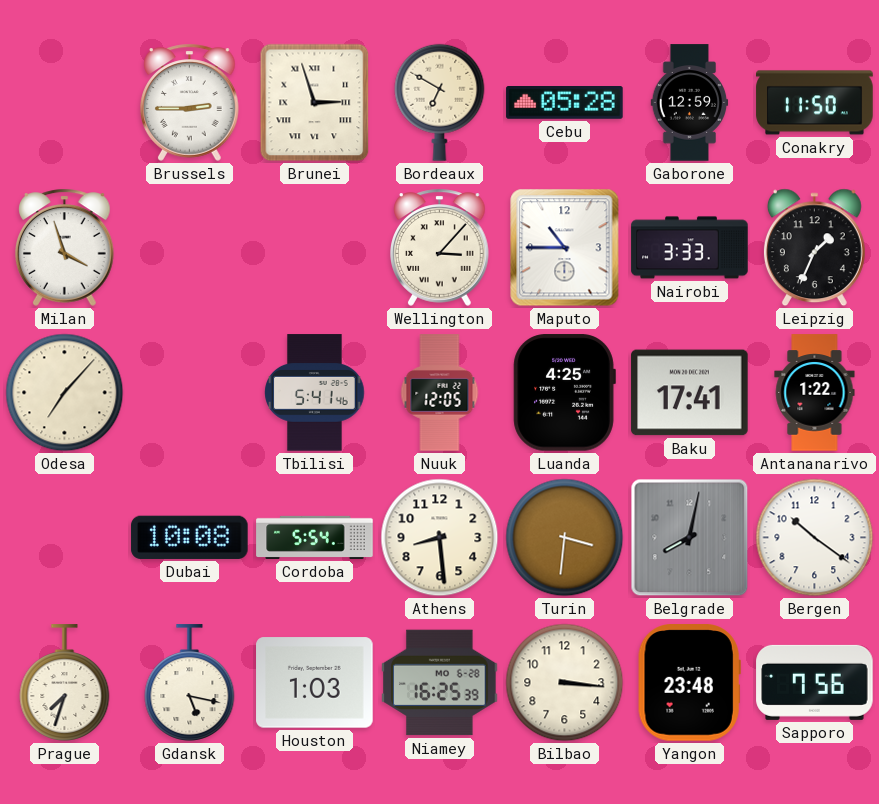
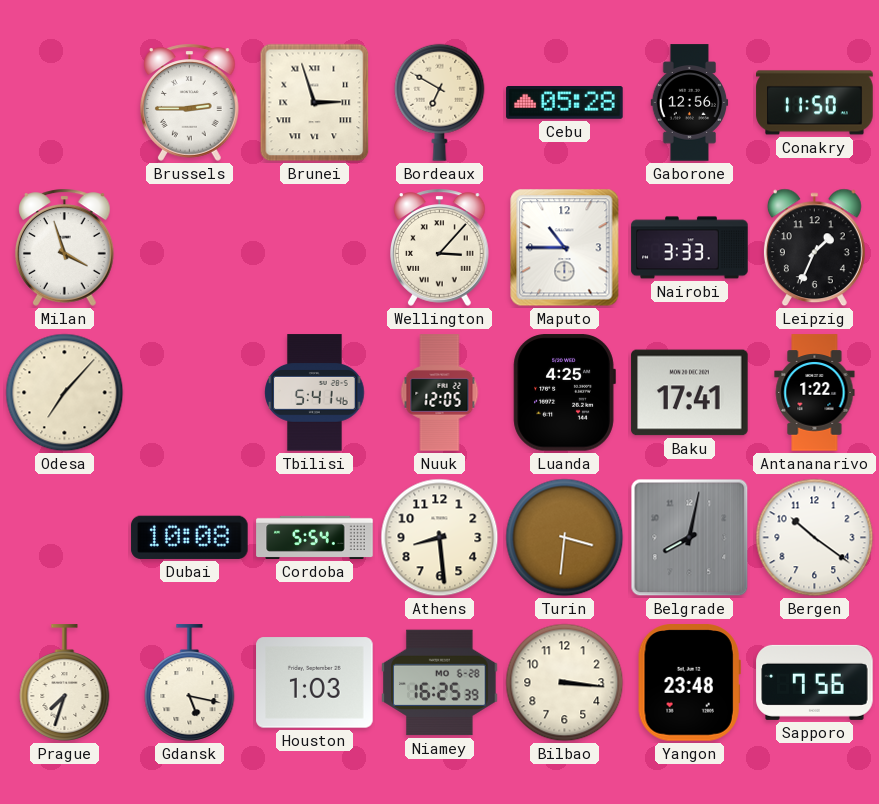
Gaborone: 12:59 -> 12:56
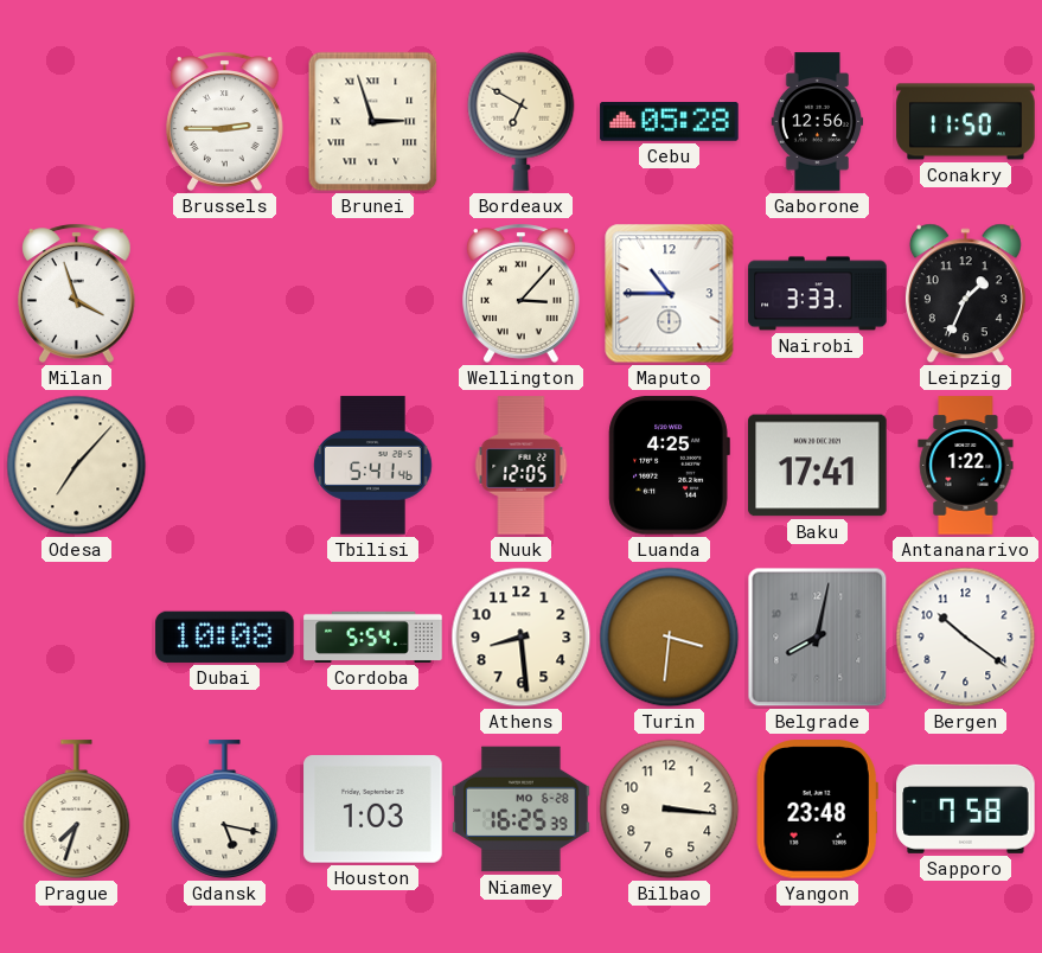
Sapporo: 7:56 -> 7:58
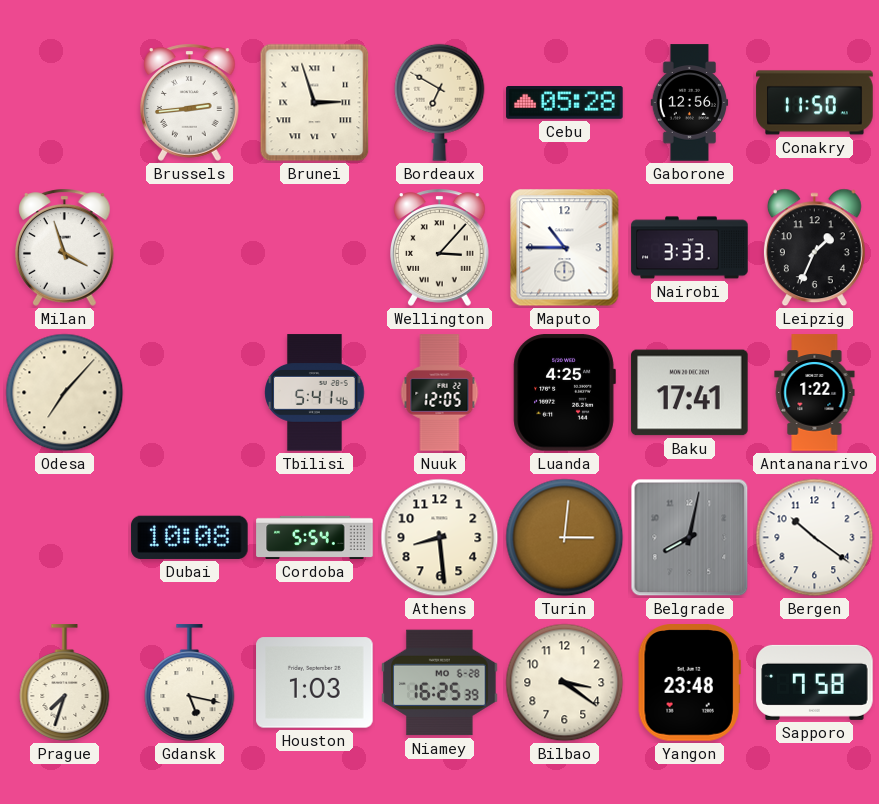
Brussels: 2:45 -> 2:44
Turin: 3:31 -> 3:01
Bilbao: 3:16 -> 3:21
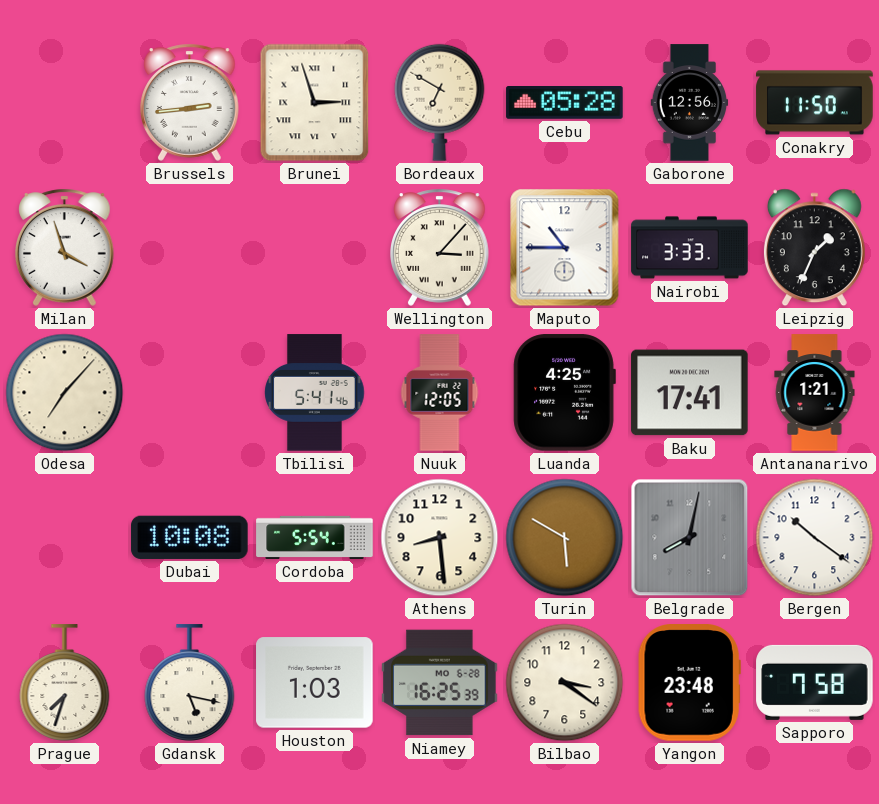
Antananarivo: 1:22 -> 1:21
Turin: 3:01 -> 5:50
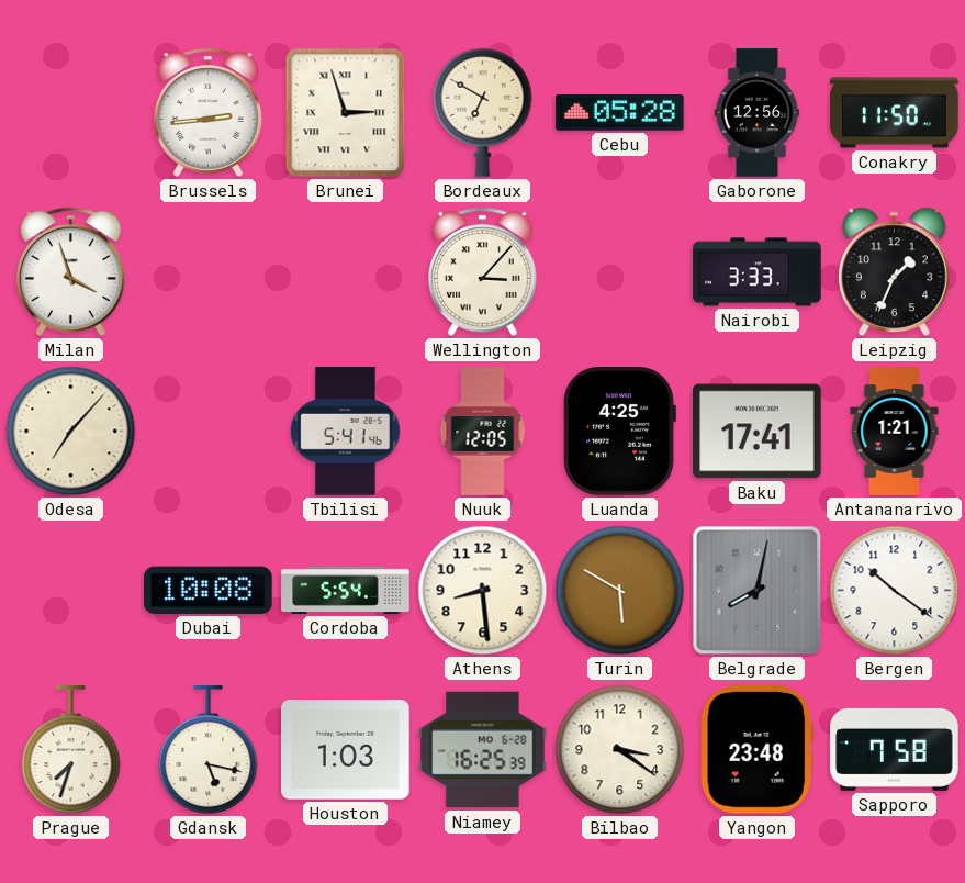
Maputo: 10:45 -> none
